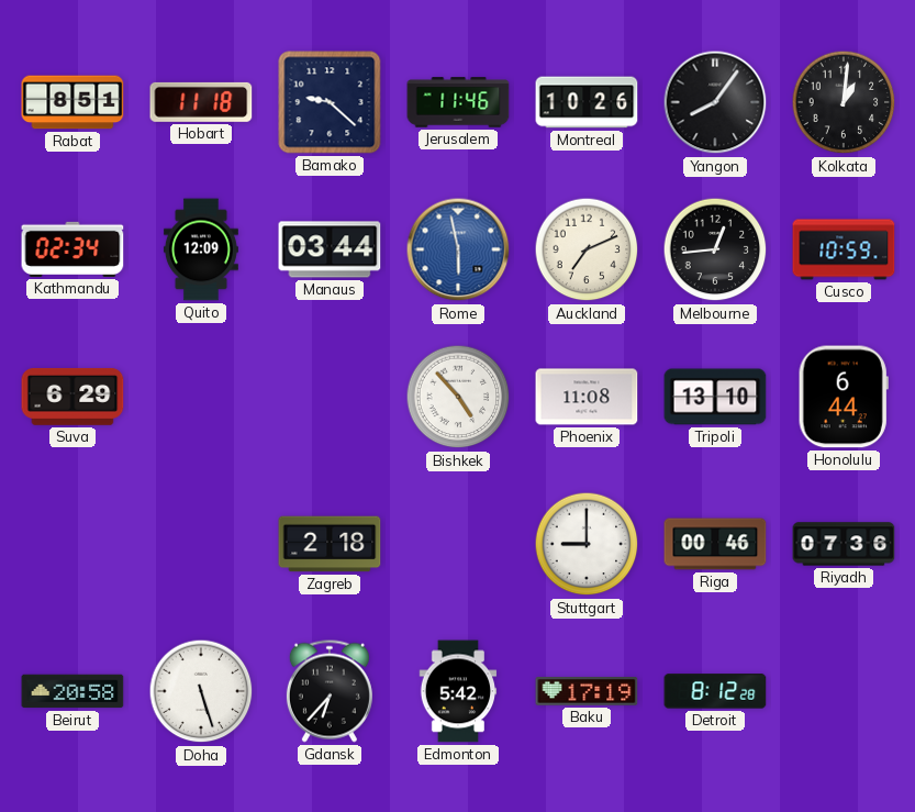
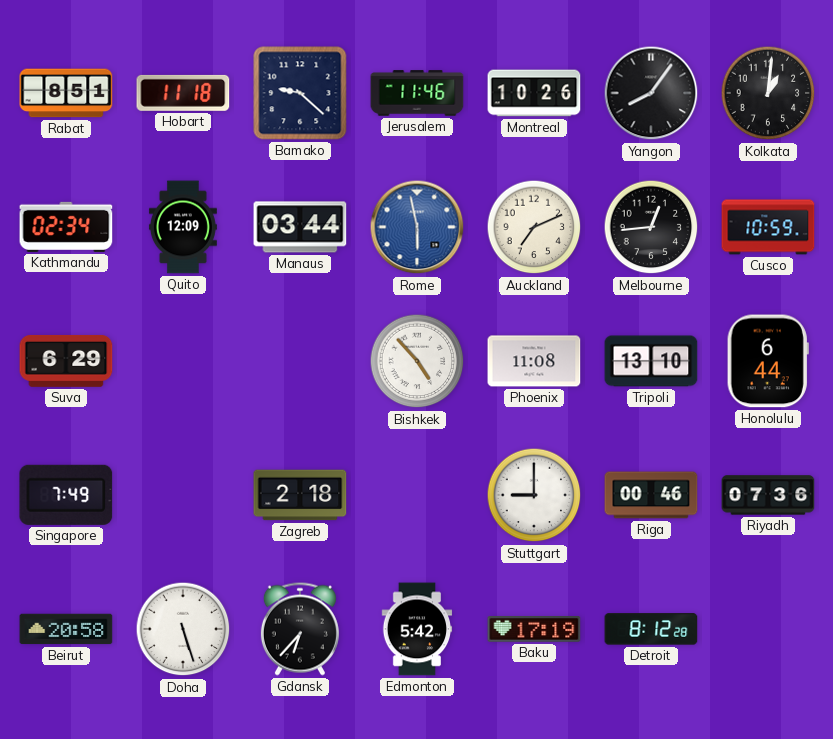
Singapore: none -> 7:49
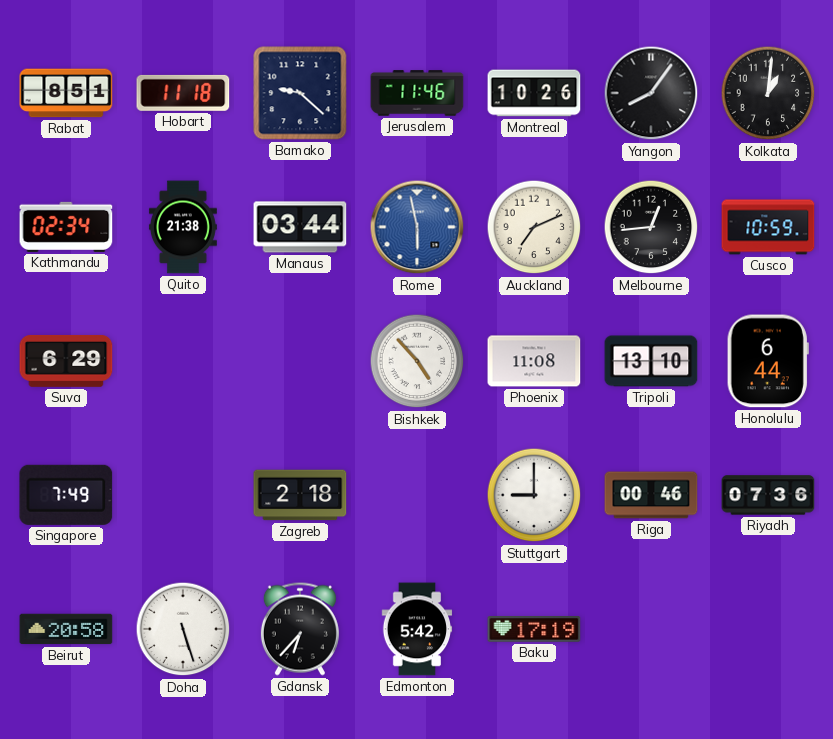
Quito: 12:09 -> 21:38
Detroit: 8:12 -> none
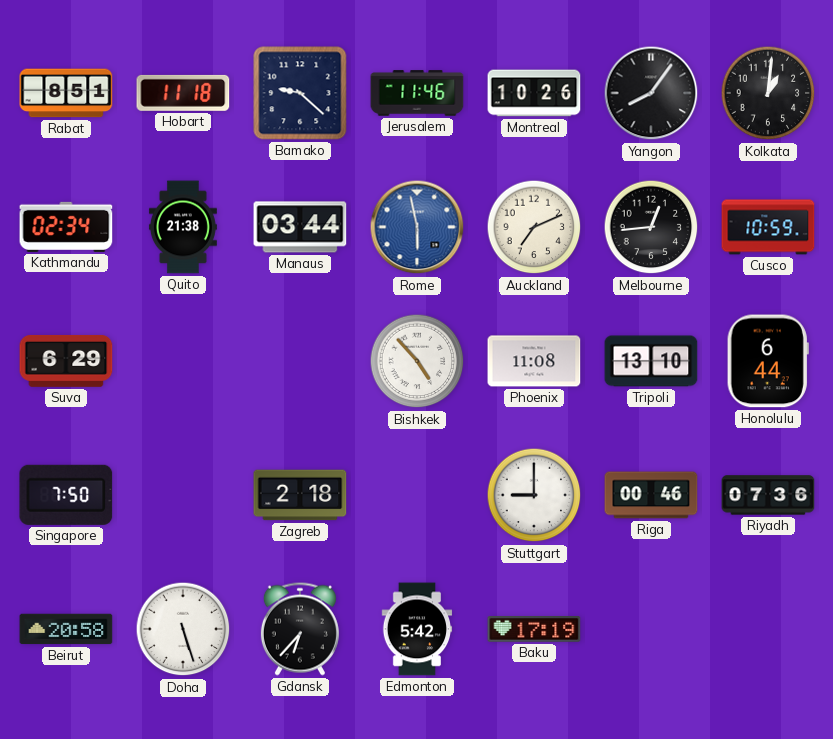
Singapore: 7:49 -> 7:50
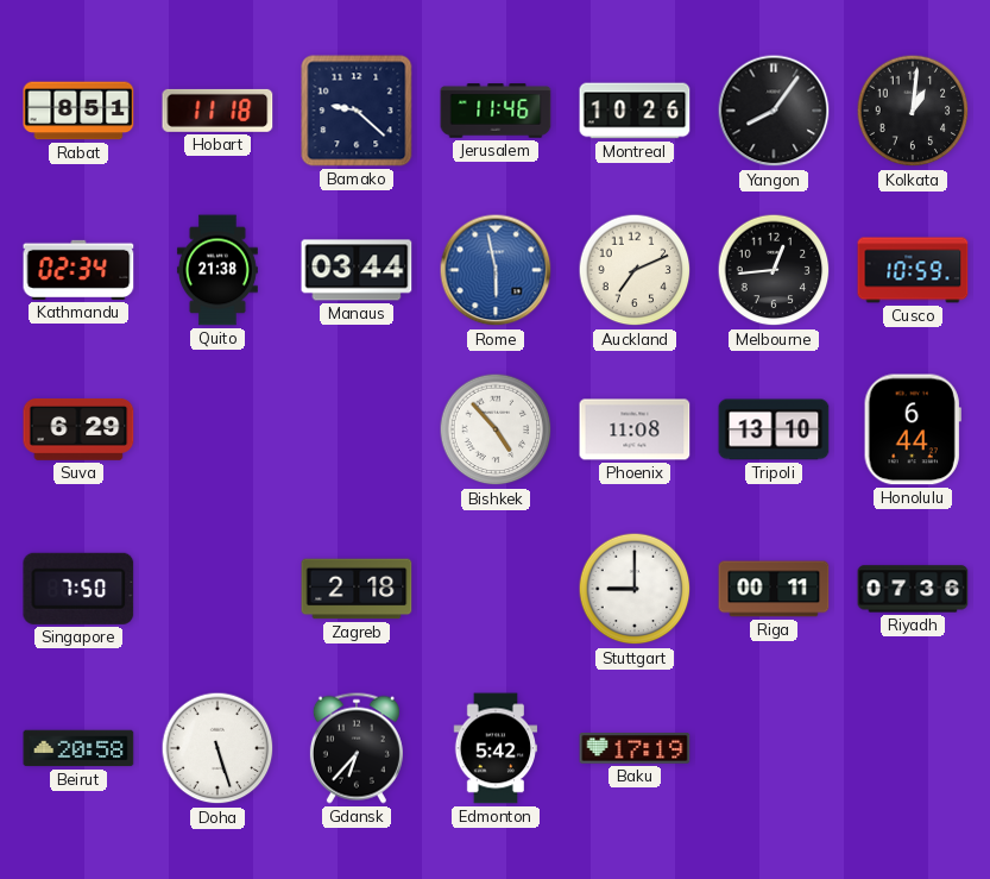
Riga: 00:46 -> 00:11
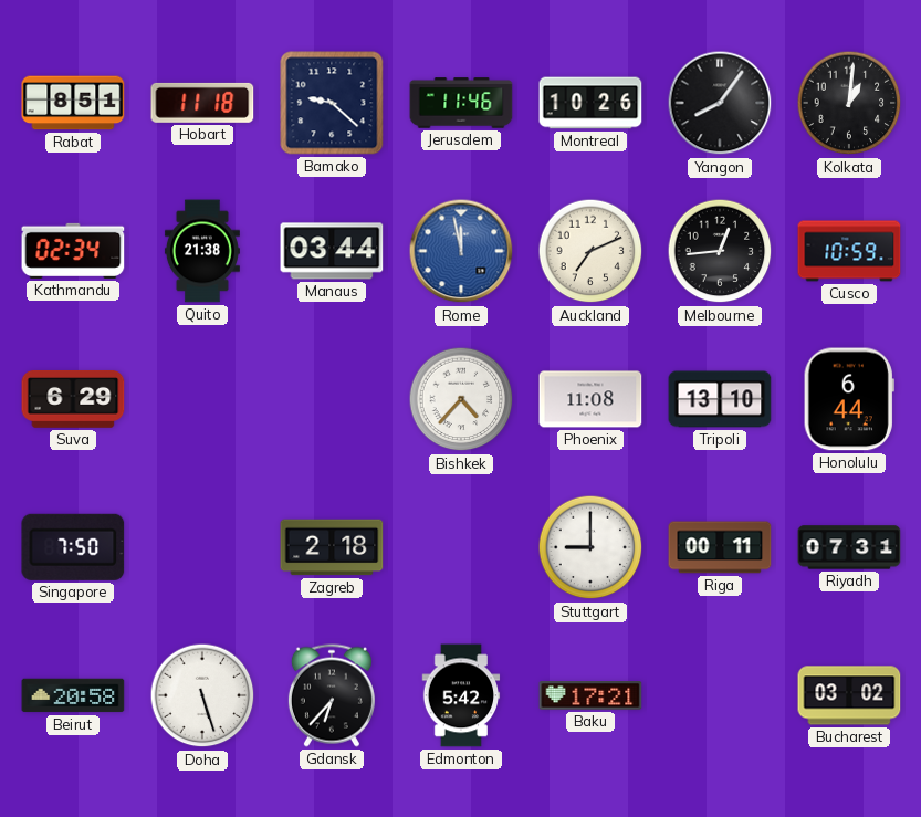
Rome: 5:58 -> 11:58
Bishkek: 4:53 -> 4:37
Riyadh: 07:36 -> 07:31
Baku: 17:19 -> 17:21
Bucharest: none -> 03:02
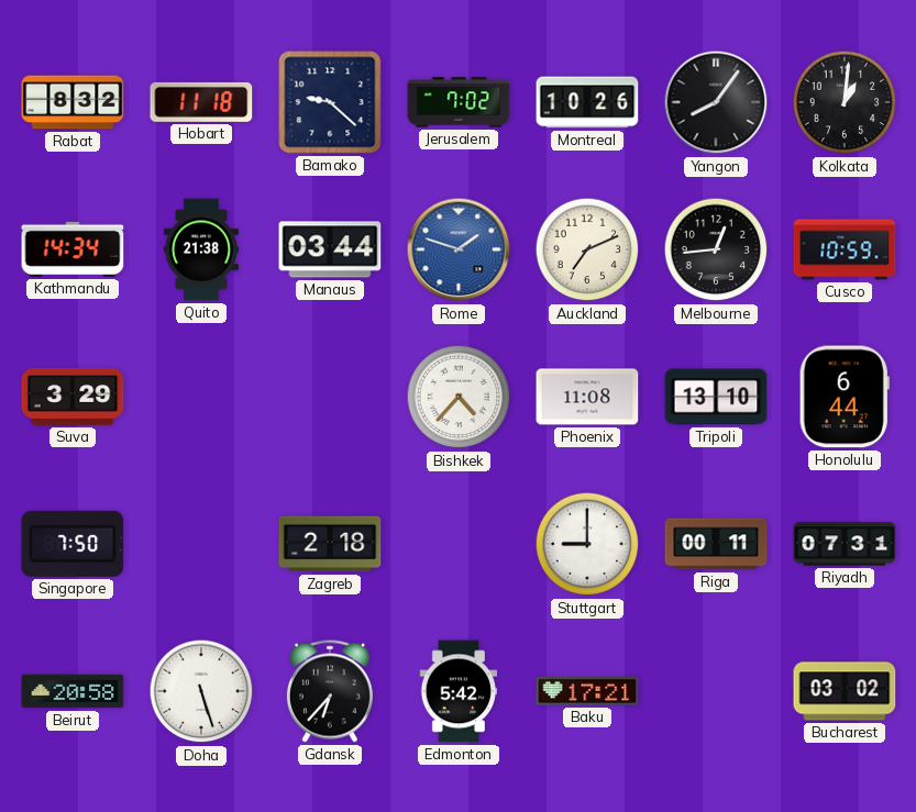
Rabat: 8:51 -> 8:32
Jerusalem: 11:46 -> 7:02
Kathmandu: 02:34 -> 14:34
Rome: 11:58 -> 1:48
Suva: 6:29 -> 3:29
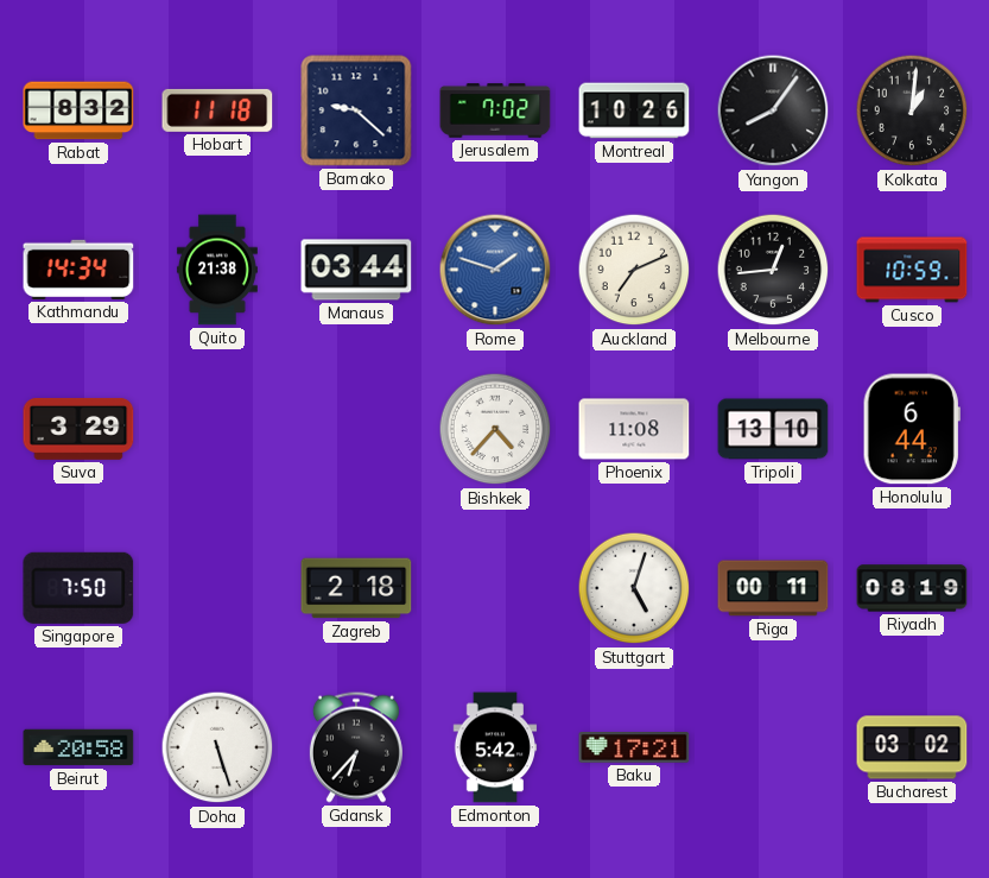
Stuttgart: 9:00 -> 5:03
Riyadh: 07:31 -> 08:19
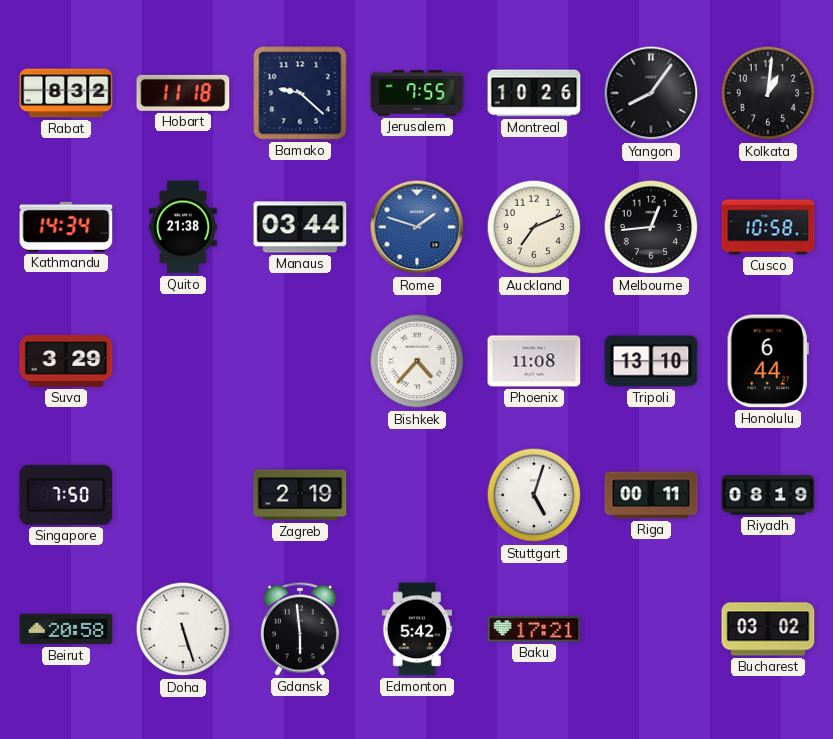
Jerusalem: 7:02 -> 7:55
Cusco: 10:59 -> 10:58
Zagreb: 2:18 -> 2:19
Gdansk: 6:37 -> 5:59
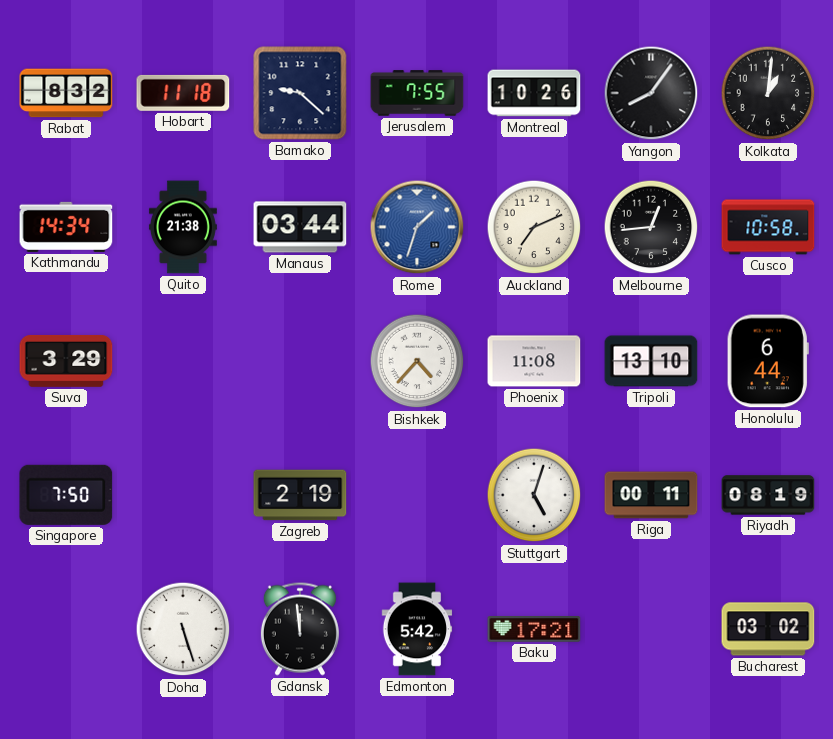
Rome: 1:48 -> 1:33
Beirut: 20:58 -> none
Gdansk: 5:59 -> 11:59
